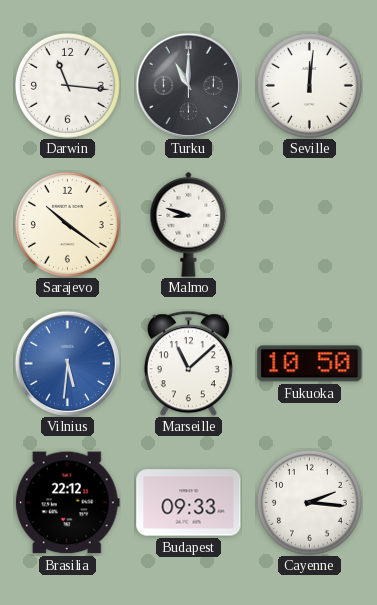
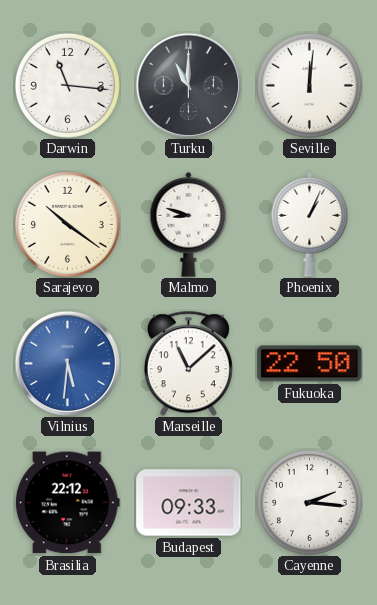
Phoenix: none -> 1:04
Fukuoka: 10:50 -> 22:50
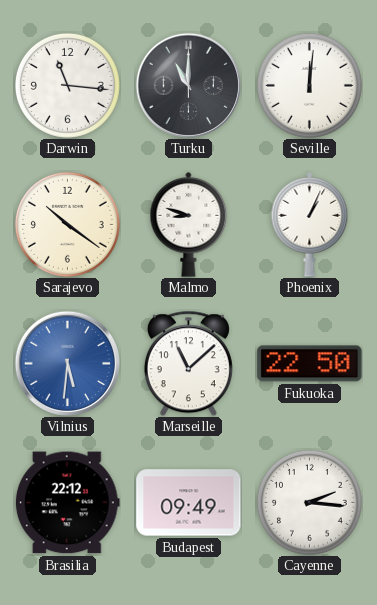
Budapest: 09:33 -> 09:49
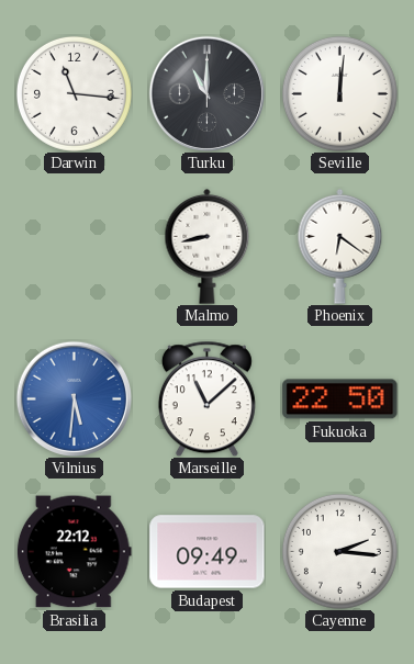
Sarajevo: 10:21 -> none
Malmo: 8:48 -> 8:43
Phoenix: 1:04 -> 6:21
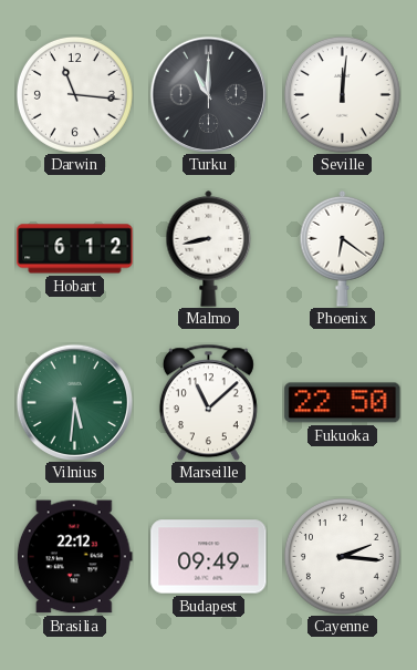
Hobart: none -> 6:12
Vilnius dial: blue -> green
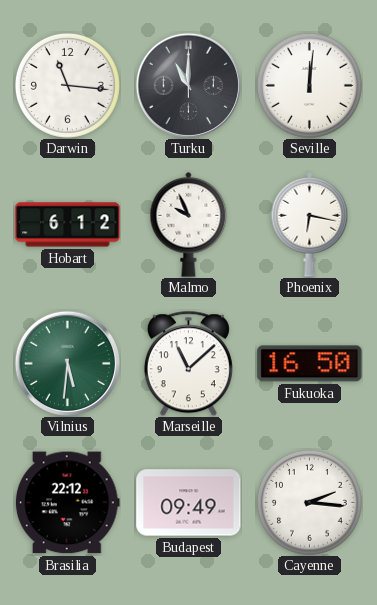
Malmo: 8:43 -> 9:56
Phoenix: 6:21 -> 6:17
Fukuoka: 22:50 -> 16:50
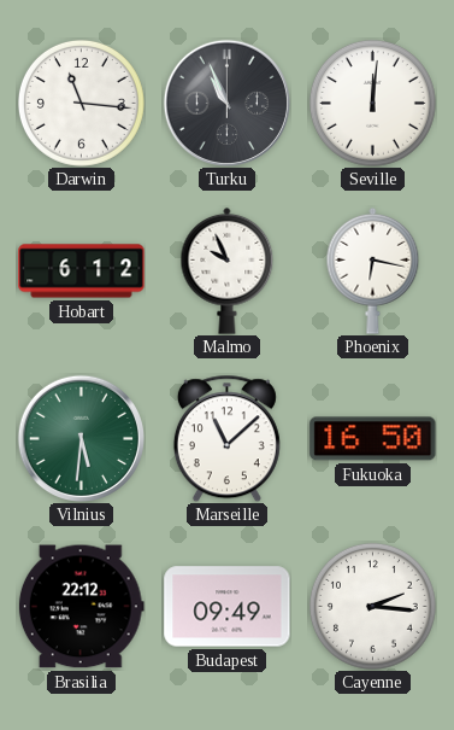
Turku: 11:00 -> 10:56
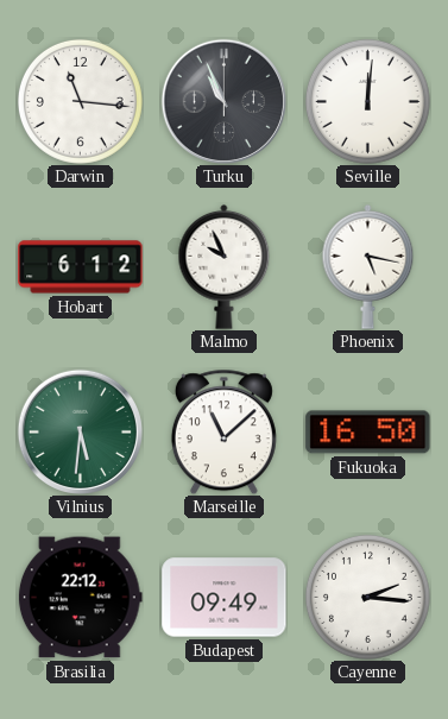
Phoenix: 6:17 -> 5:17
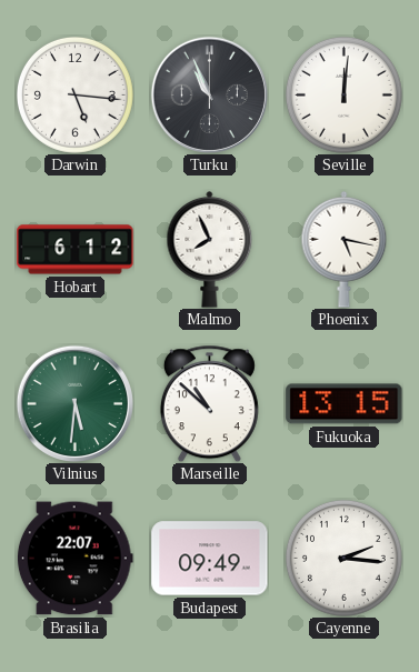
Darwin: 11:16 -> 5:16
Malmo: 9:56 -> 7:56
Marseille: 11:08 -> 10:52
Fukuoka: 16:50 -> 13:15
Brasilia: 22:12 -> 22:07
